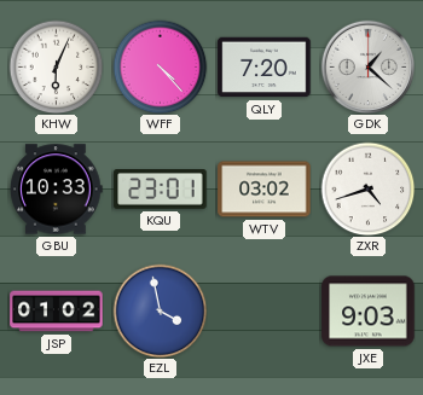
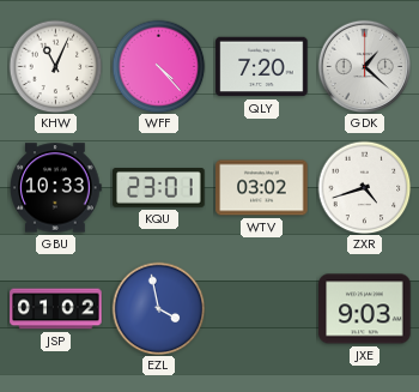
KHW: 6:04 -> 11:04
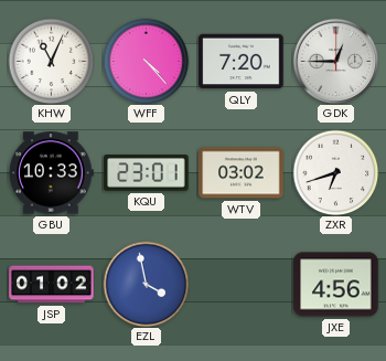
GDK: 1:22 -> 12:45
ZXR: 4:42 -> 6:42
JXE: 9:03 -> 4:56
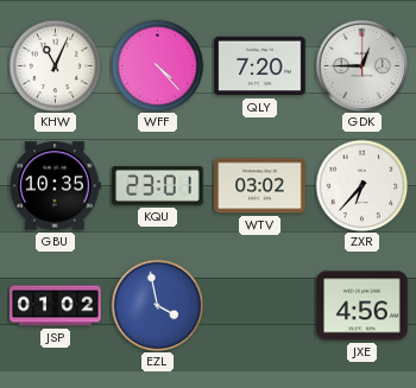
GBU: 10:33 -> 10:35
ZXR: 6:42 -> 6:37
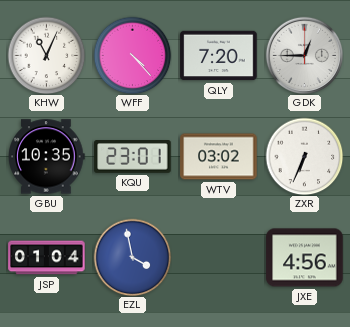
ZXR: 6:37 -> 6:34
JSP: 01:02 -> 01:04
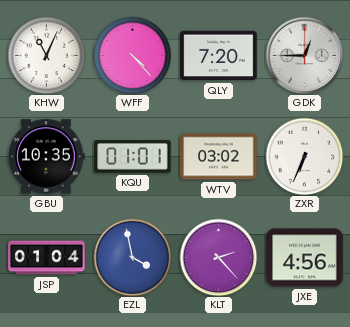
KQU: 23:01 -> 01:01
KLT: none -> 2:23
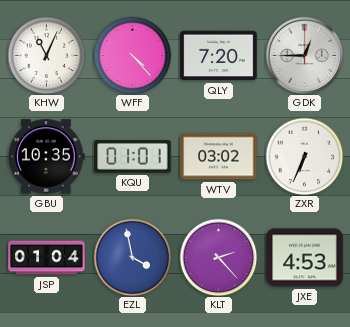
JXE: 4:56 -> 4:53
